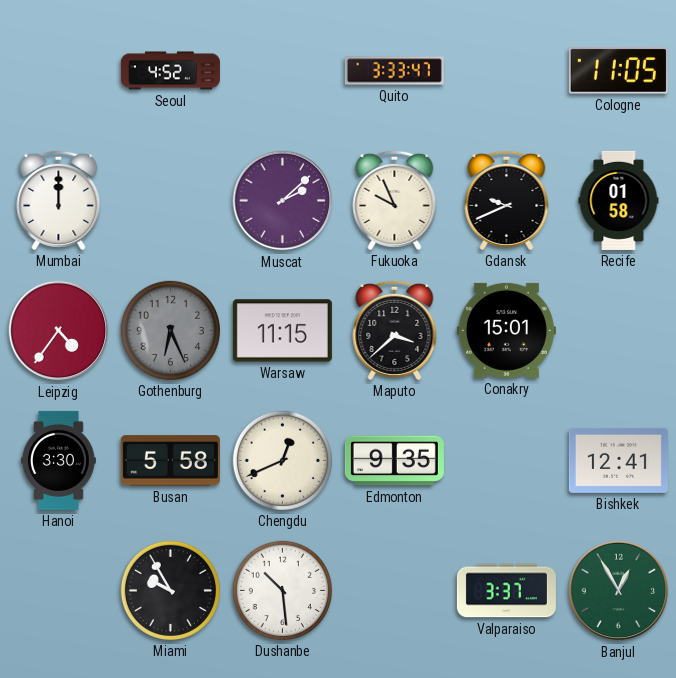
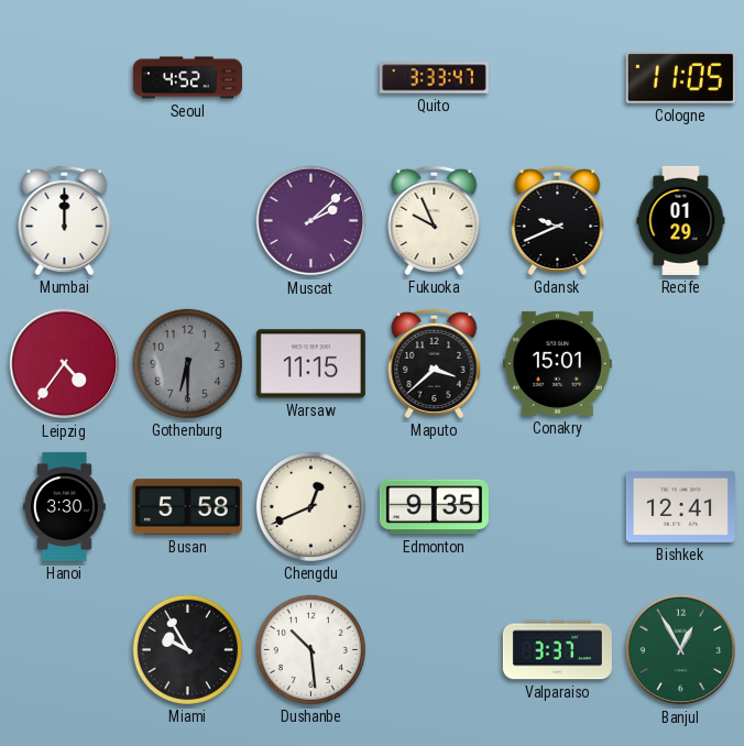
Recife: 01:58 -> 01:29
Gothenburg: 6:26 -> 6:30
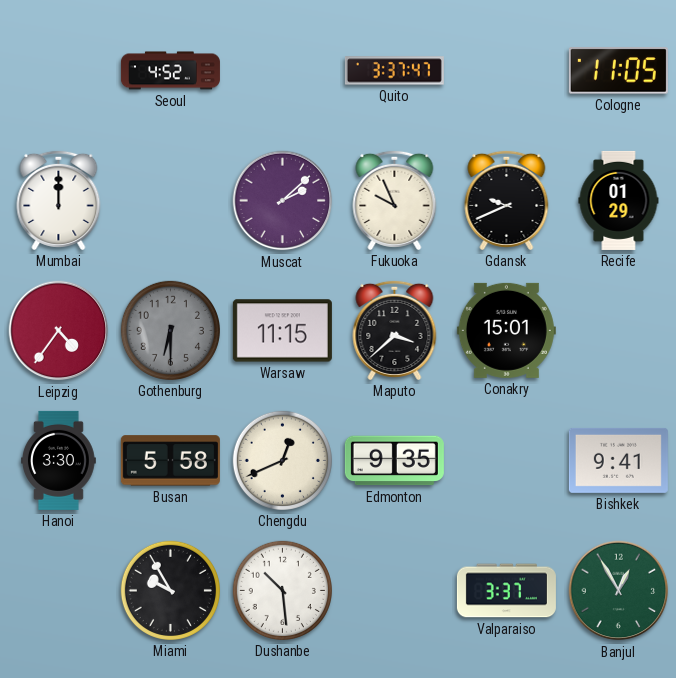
Quito: 3:33 -> 3:37
Bishkek: 12:41 -> 9:41
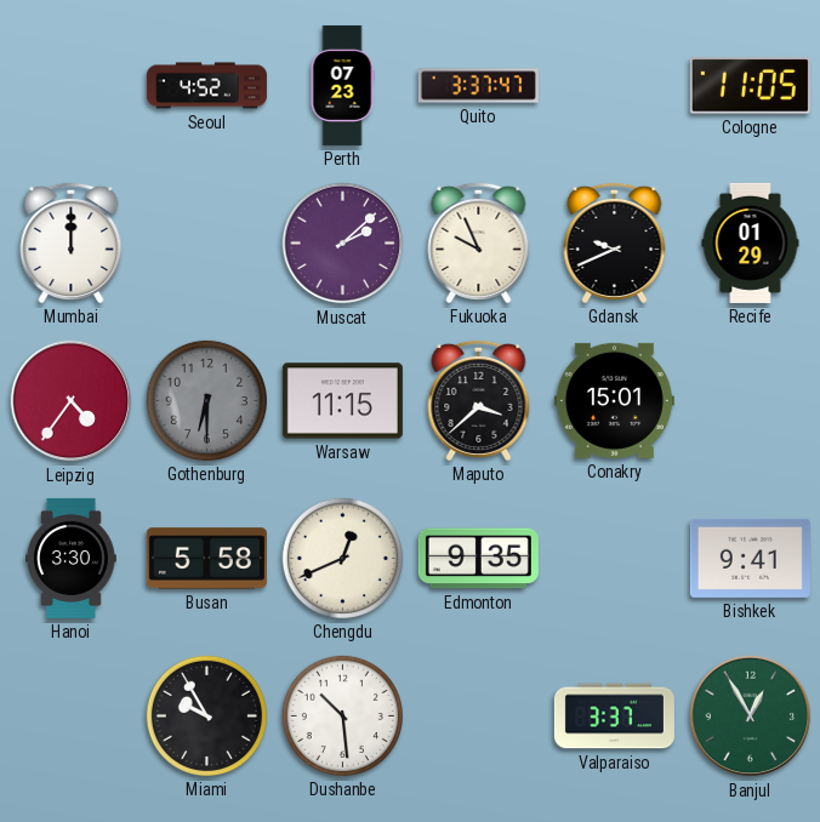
Perth: none -> 07:23
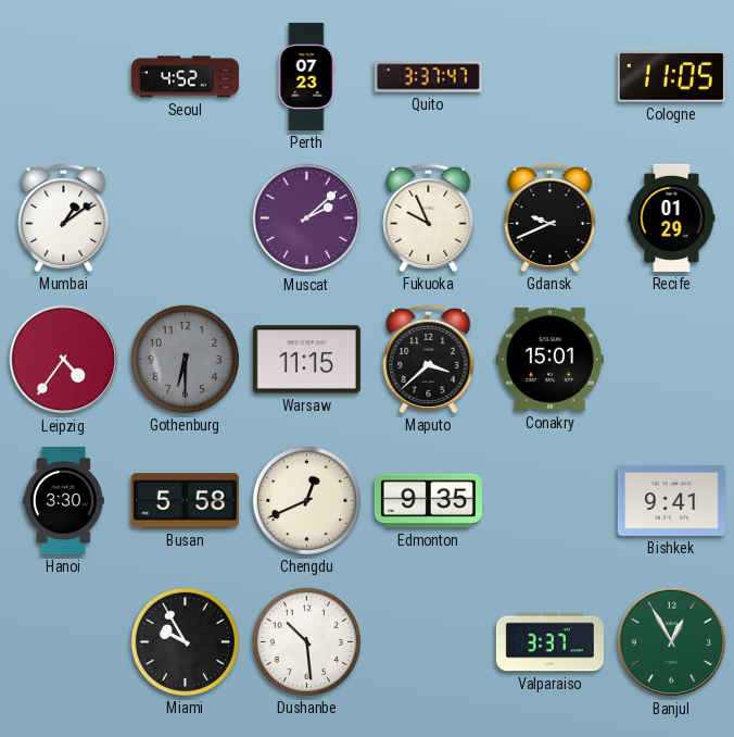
Mumbai: 12:00 -> 1:09
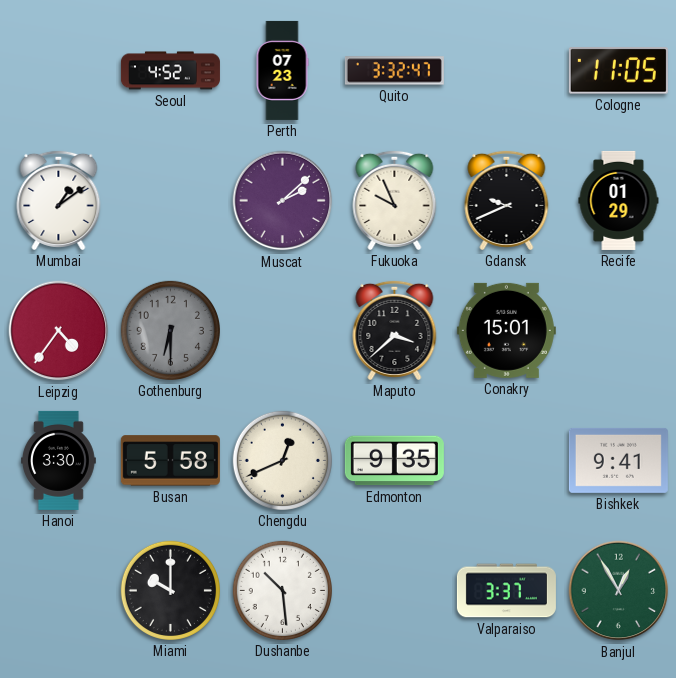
Quito: 3:37 -> 3:32
Warsaw: 11:15 -> none
Miami: 9:55 -> 10:00
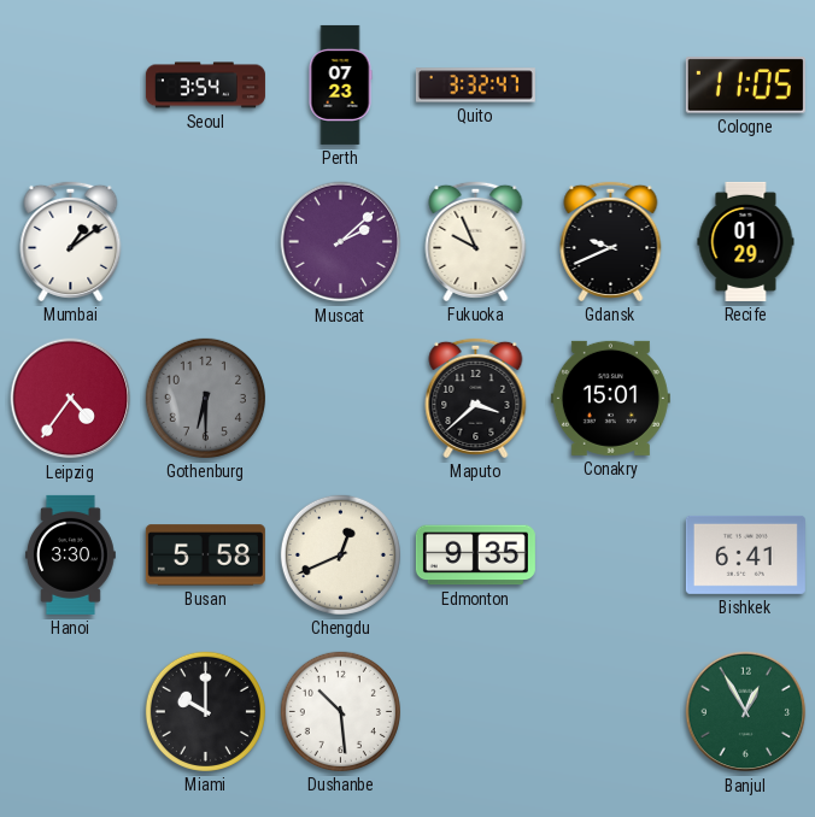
Seoul: 4:52 -> 3:54
Bishkek: 9:41 -> 6:41
Valparaiso: 3:37 -> none
